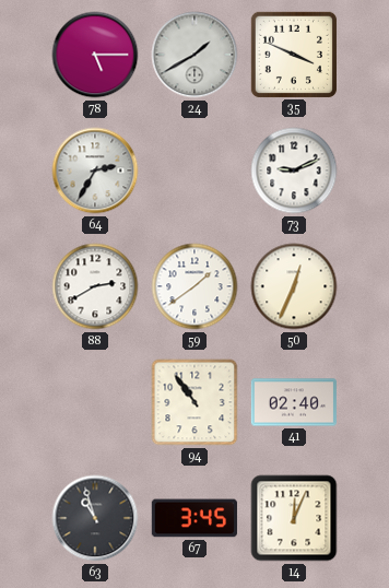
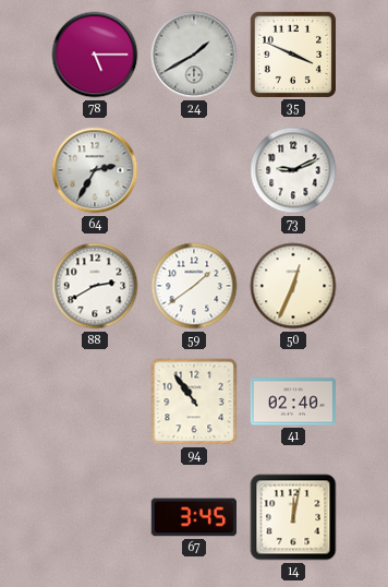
63: 10:57 -> none
14: 12:04 -> 12:02
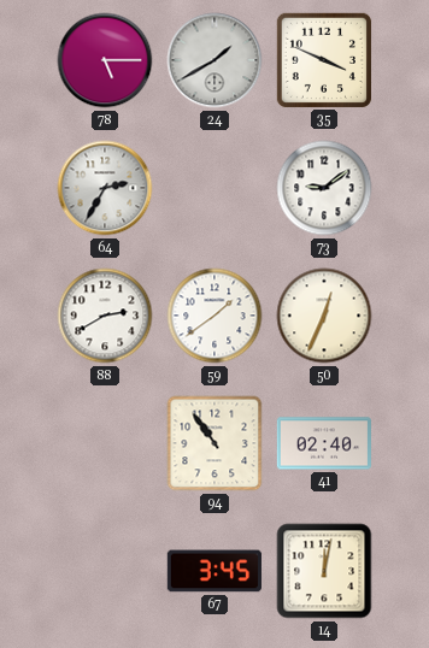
73: 9:11 -> 9:09
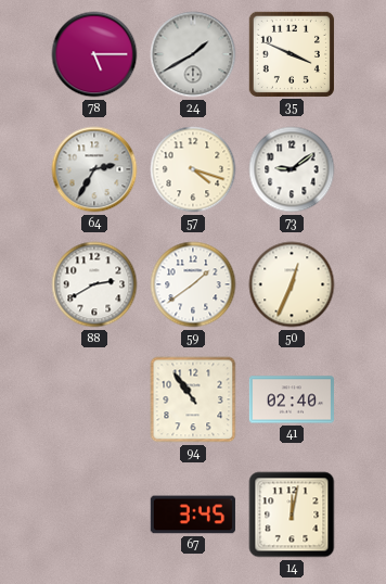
57: none -> 4:18
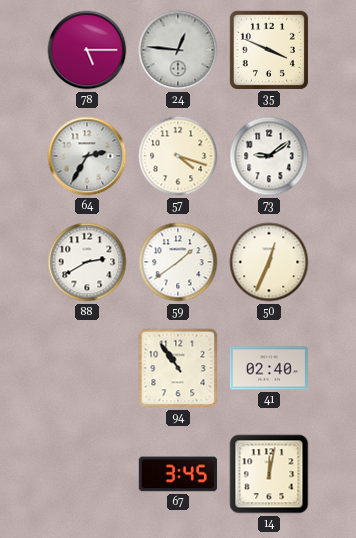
24: 1:40 -> 12:46
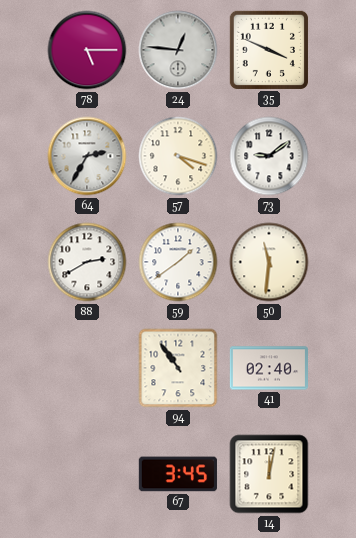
50: 12:34 -> 11:31
